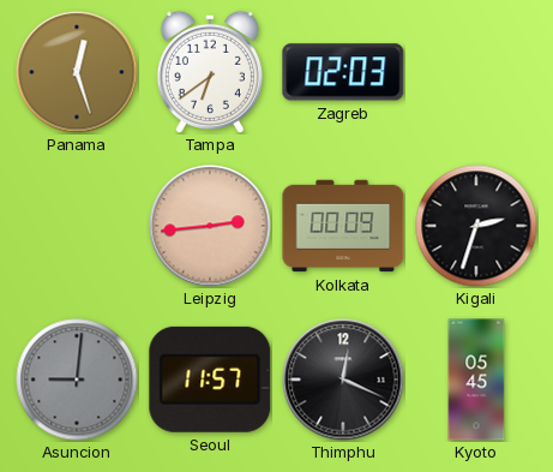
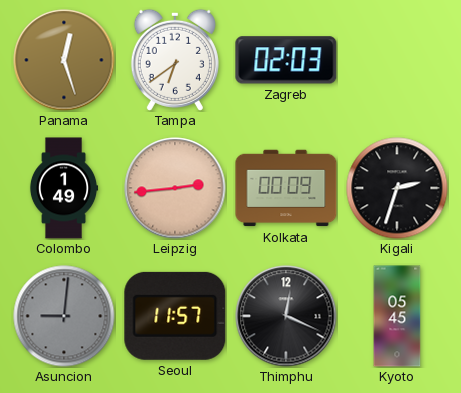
Colombo: none -> 1:49
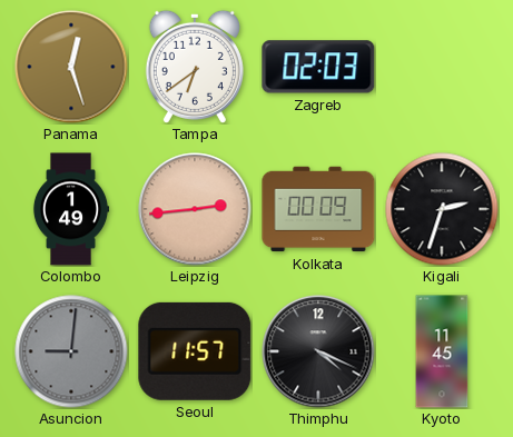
Thimphu: 12:19 -> 4:19
Kyoto: 05:45 -> 11:45
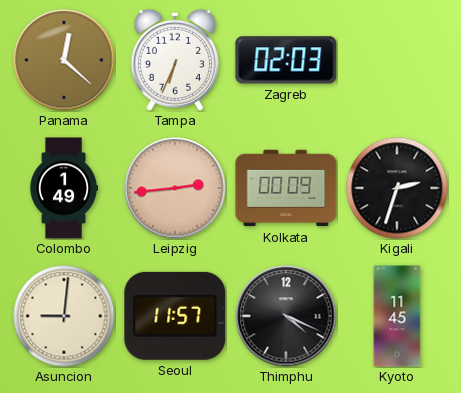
Panama: 12:27 -> 12:22
Tampa: 6:39 -> 6:34
Asuncion dial: grey -> cream
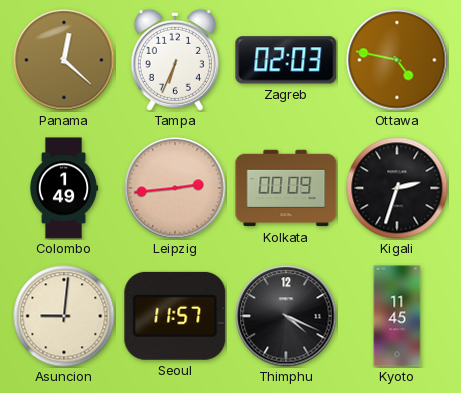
Ottawa: none -> 4:47
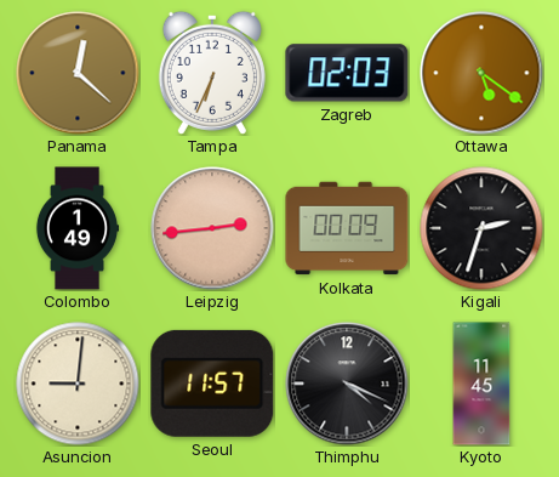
Ottawa: 4:47 -> 5:21
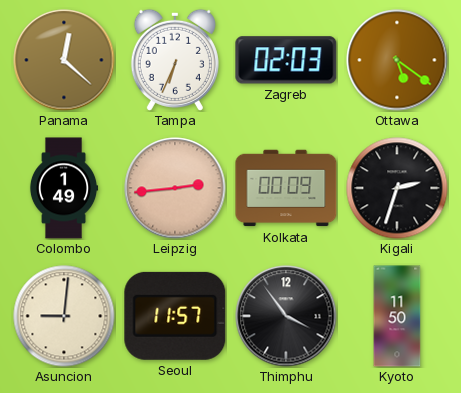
Thimphu: 4:19 -> 3:54
Kyoto: 11:45 -> 11:50
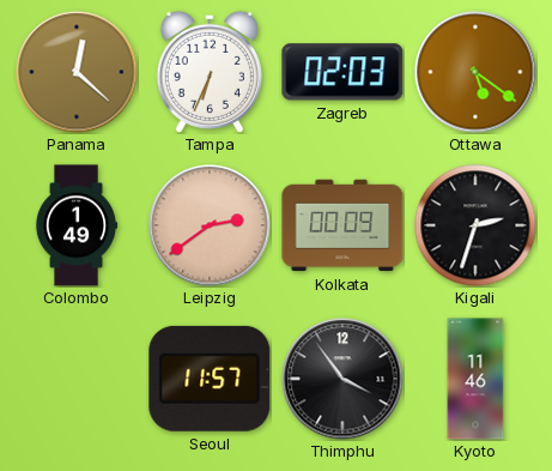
Leipzig: 2:44 -> 2:39
Asuncion: 9:01 -> none
Kyoto: 11:50 -> 11:46
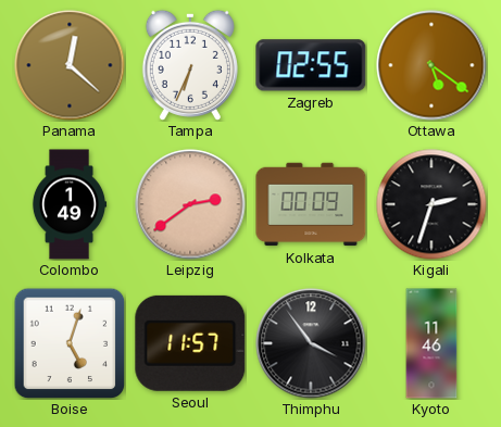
Zagreb: 02:03 -> 02:55
Boise: none -> 5:03
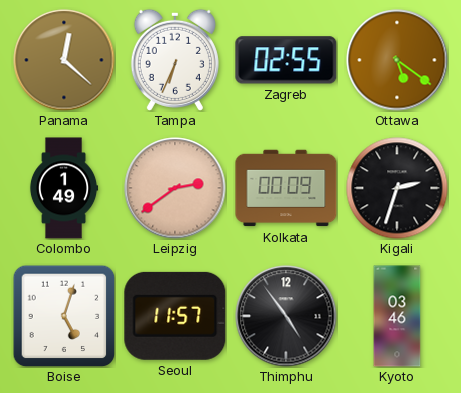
Thimphu: 3:54 -> 4:54
Kyoto: 11:46 -> 03:46
